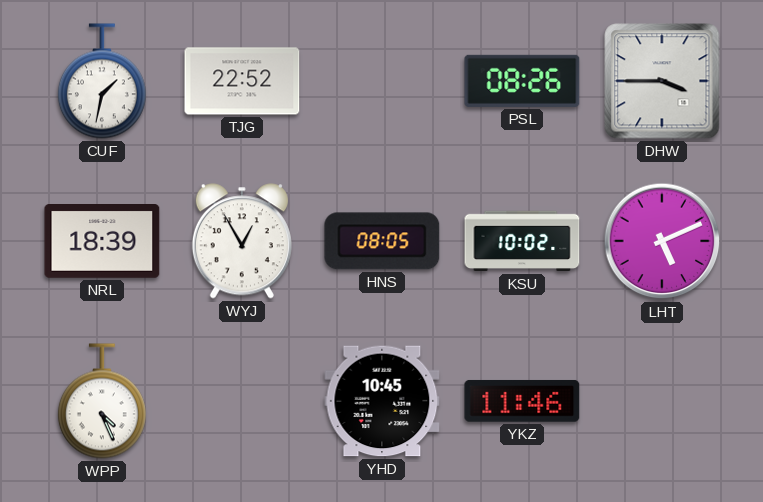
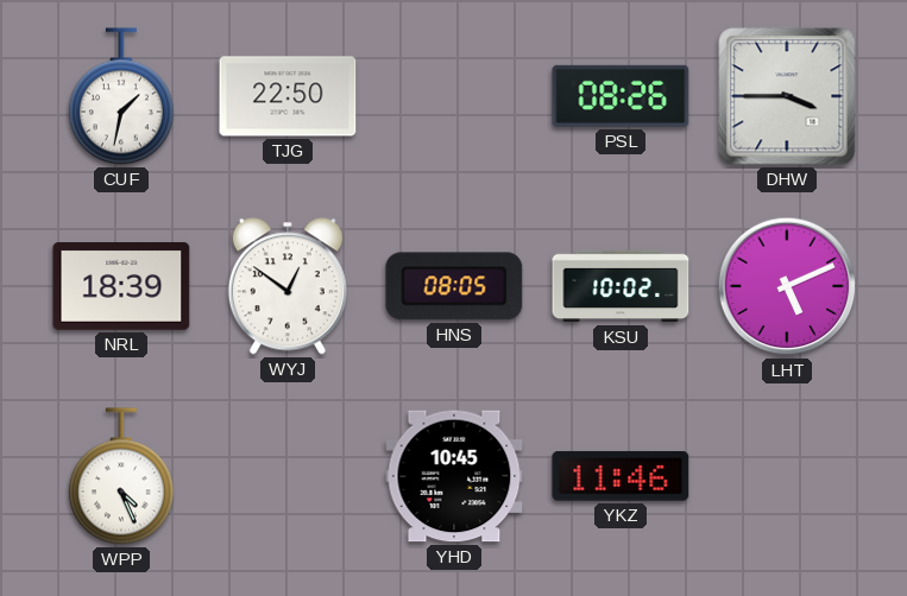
TJG: 22:52 -> 22:50
WYJ: 12:55 -> 12:51
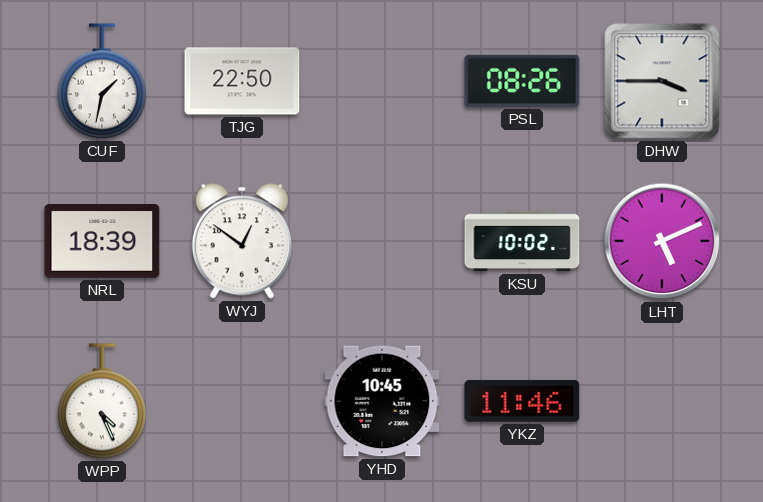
HNS: 08:05 -> none
